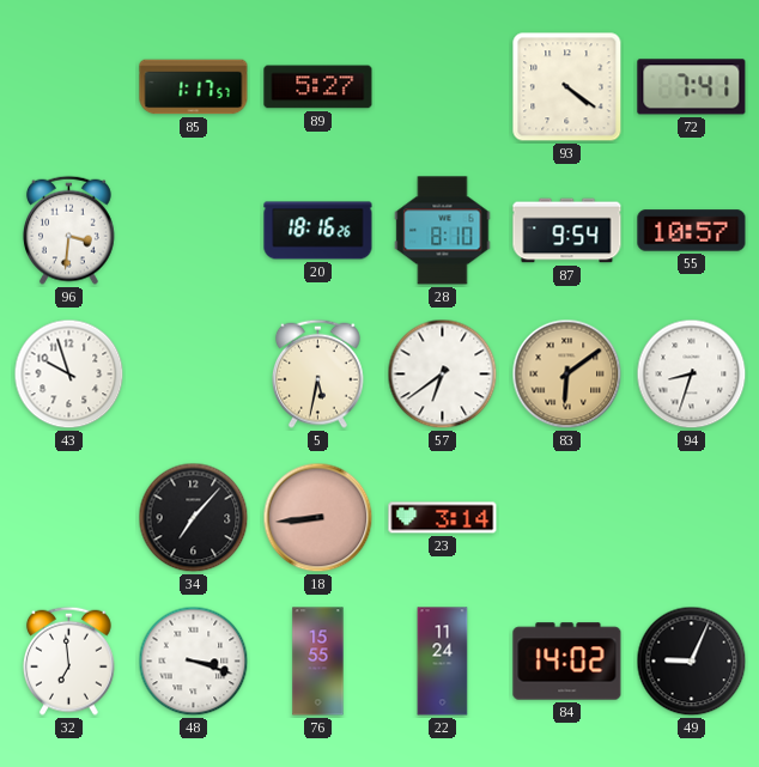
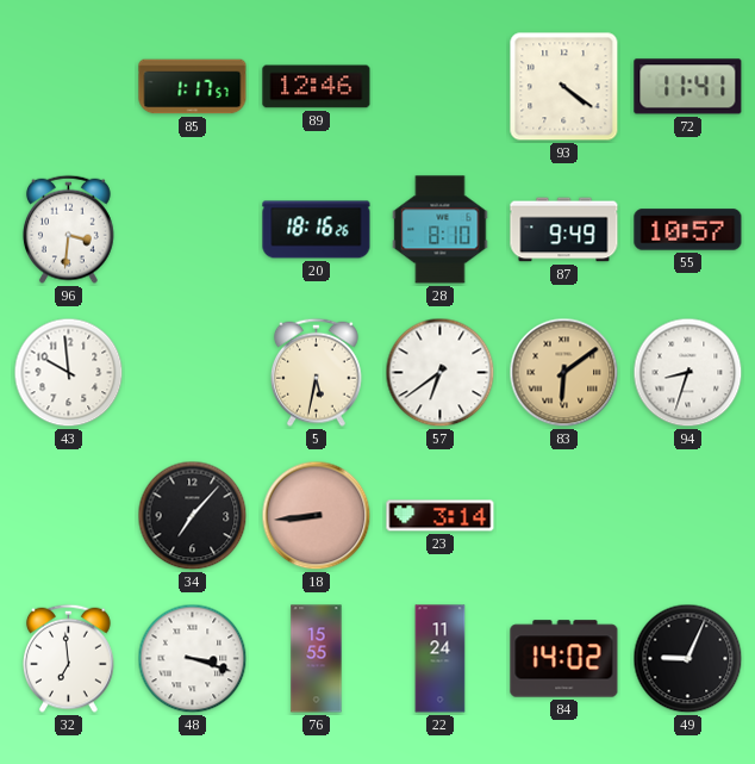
89: 5:27 -> 12:46
72: 7:41 -> 11:41
87: 9:54 -> 9:49
43: 9:57 -> 9:59
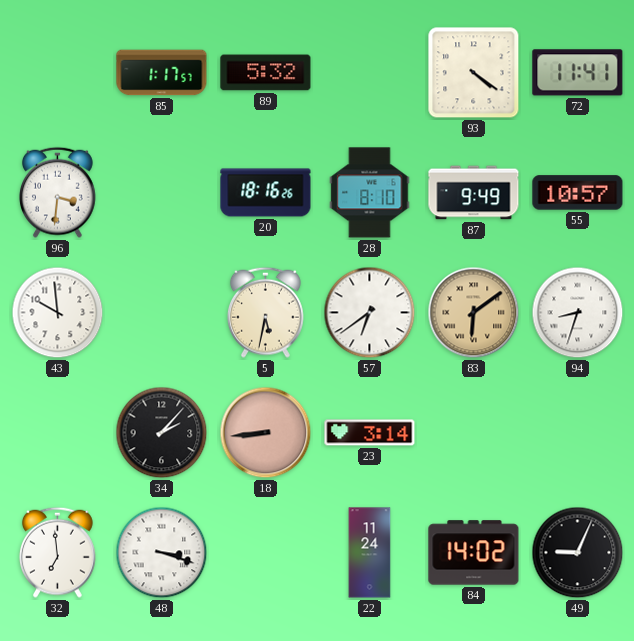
89: 12:46 -> 5:32
34: 7:07 -> 2:07
76: 15:55 -> none
